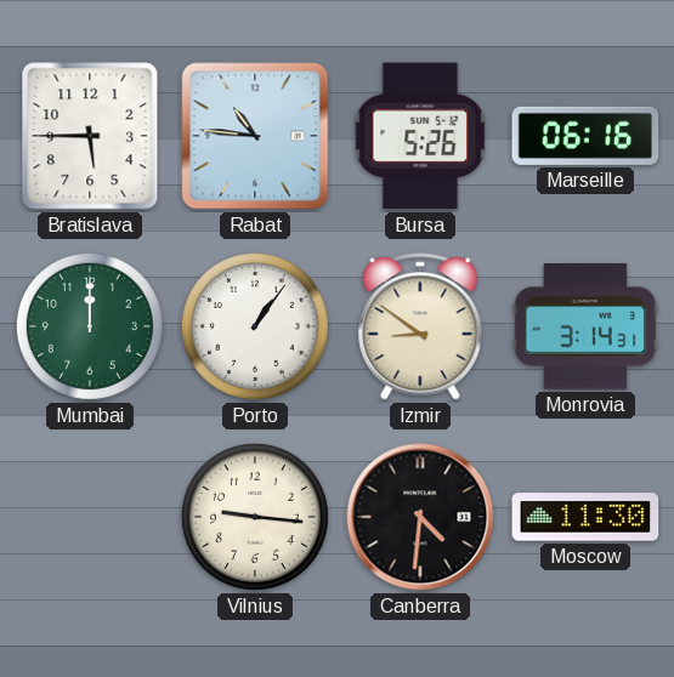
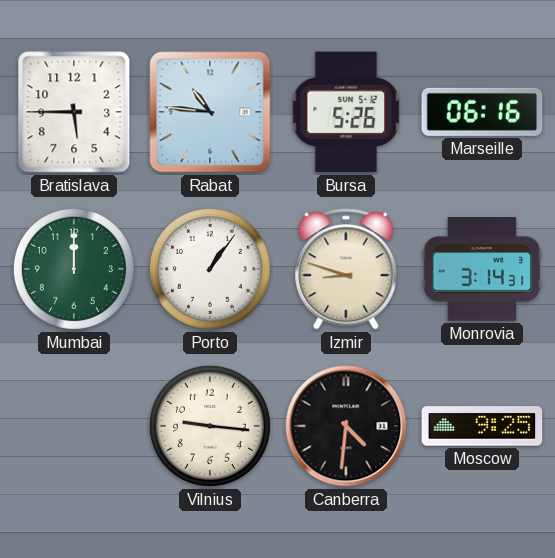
Izmir: 8:51 -> 8:48
Moscow: 11:30 -> 9:25
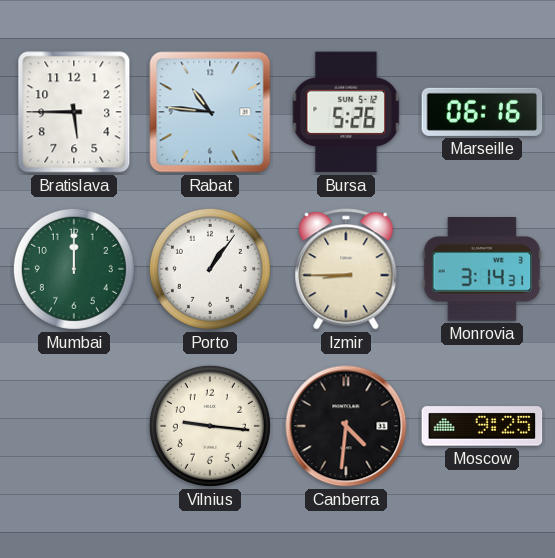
Izmir: 8:48 -> 8:45
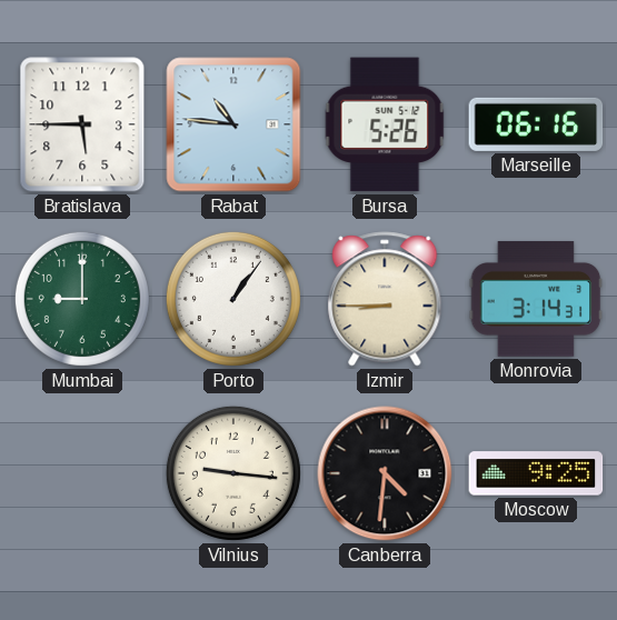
Mumbai: 12:00 -> 9:00
